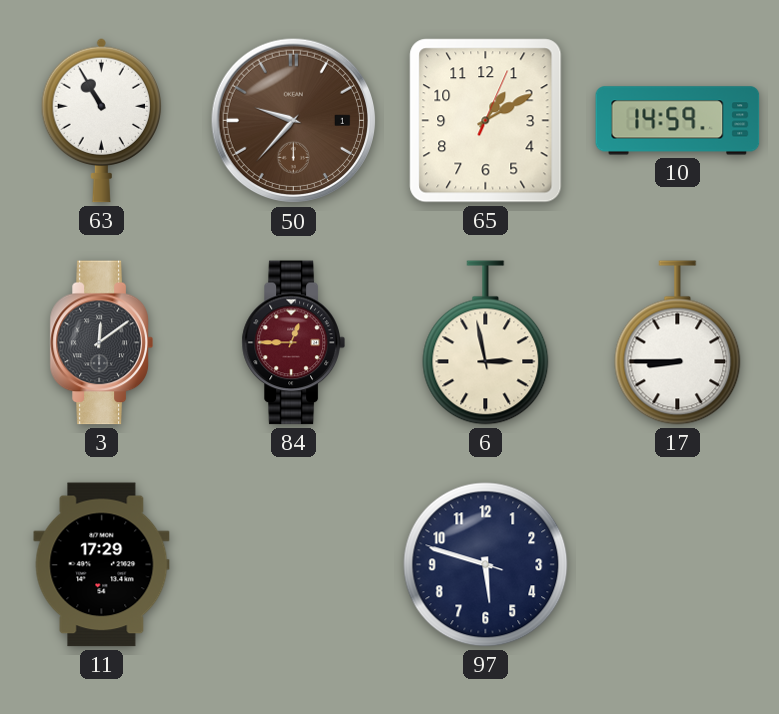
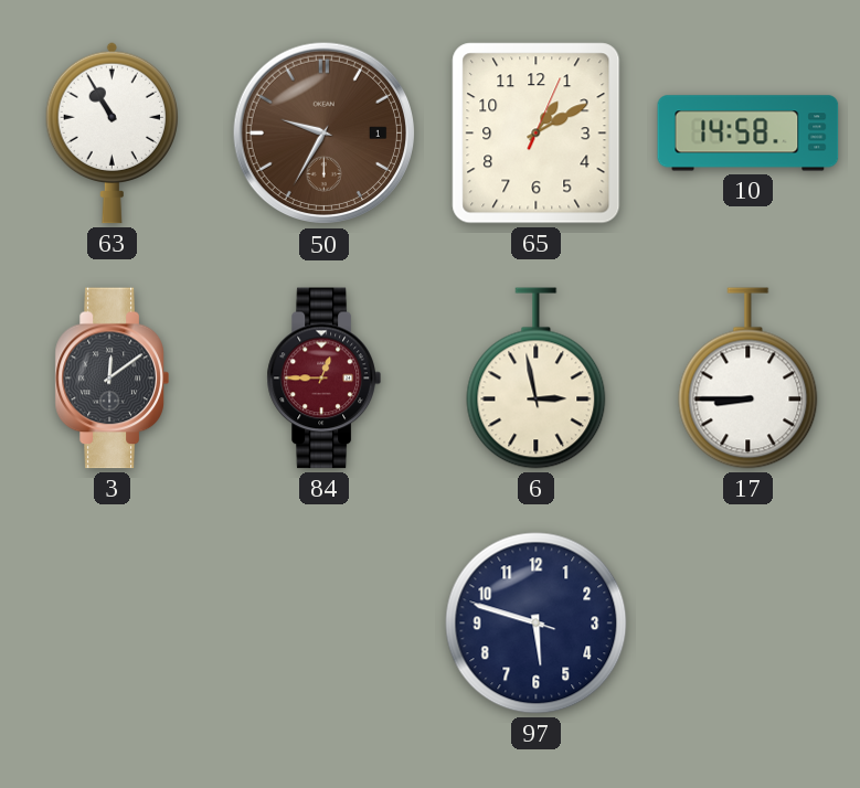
50: 9:37 -> 9:35
10: 14:59 -> 14:58
11: 17:29 -> none
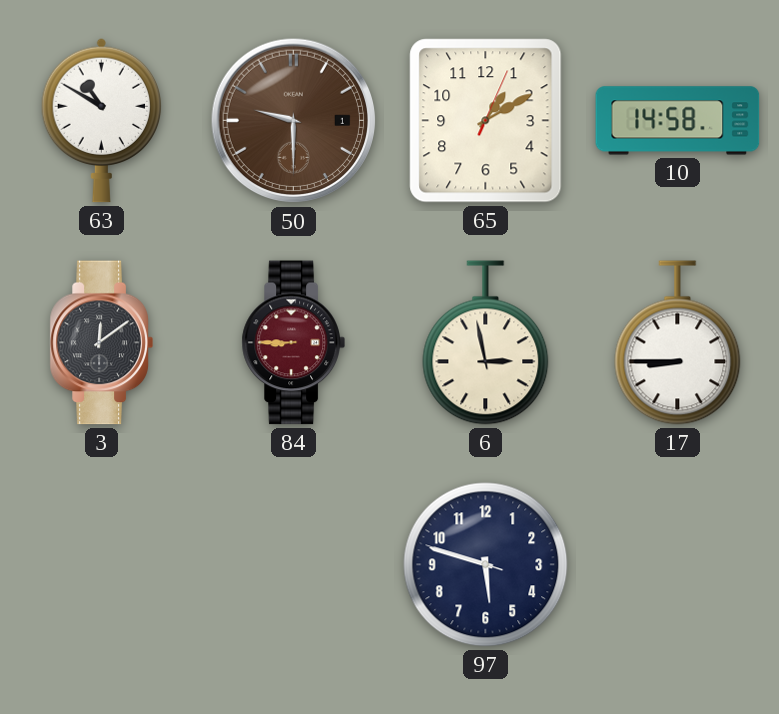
63: 10:55 -> 10:50
50: 9:35 -> 9:30
84: 12:45 -> 8:45
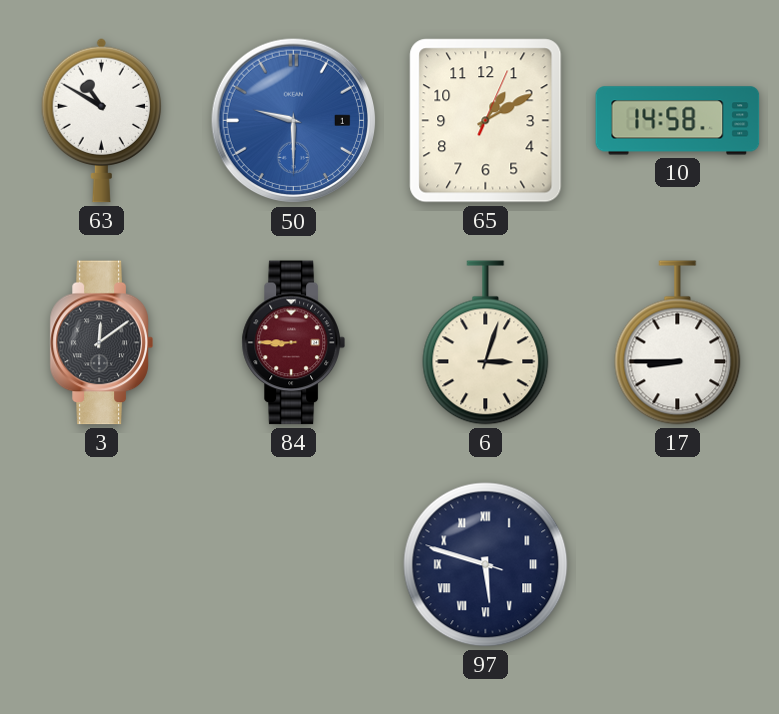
50 dial: brown -> blue
6: 2:58 -> 3:03
97 numerals: Arabic -> Roman
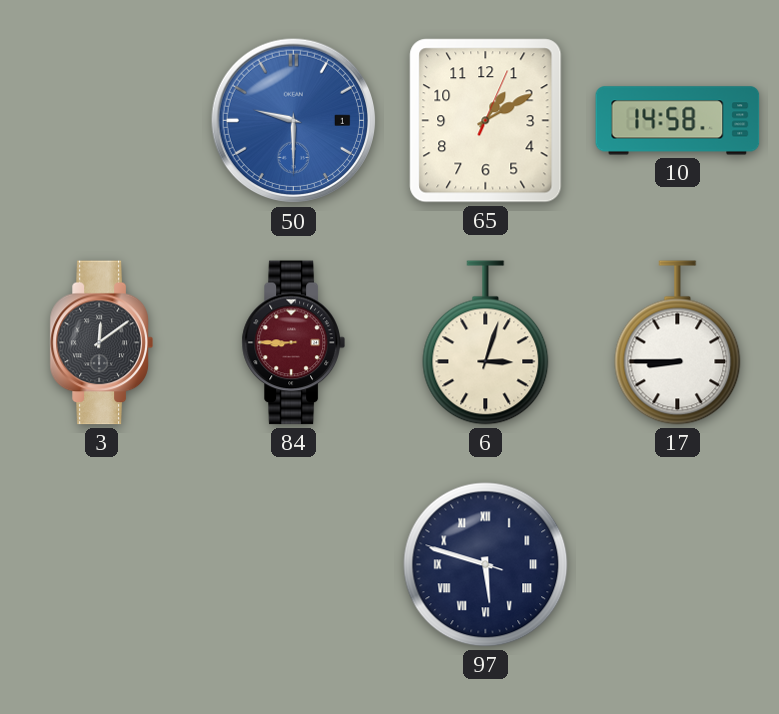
63: 10:50 -> none
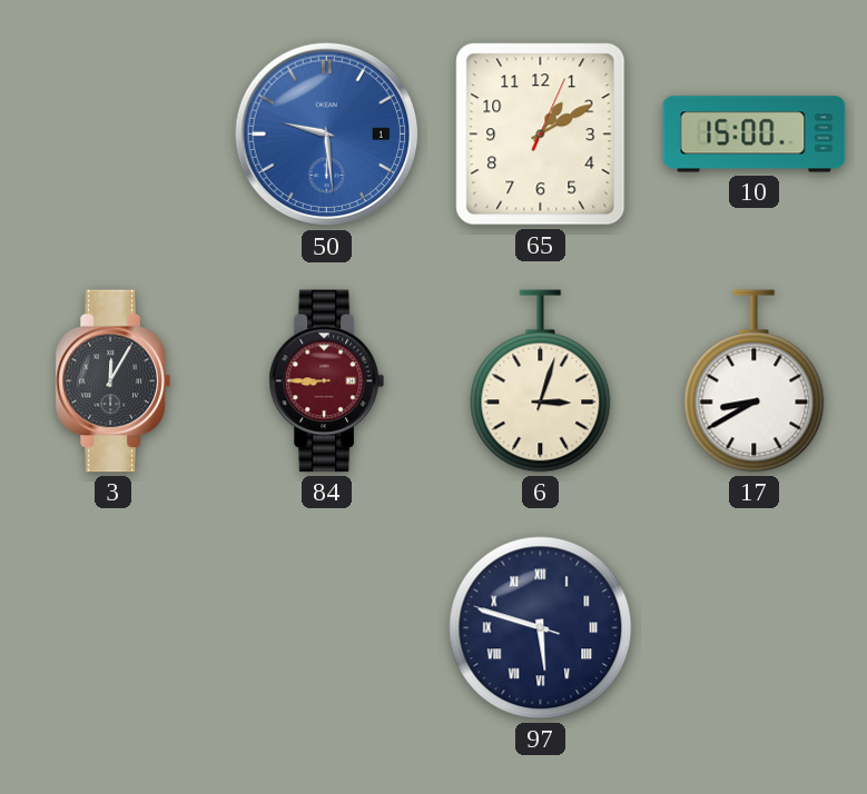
50: 9:30 -> 9:29
10: 14:58 -> 15:00
3: 12:09 -> 12:05
17: 8:45 -> 8:40
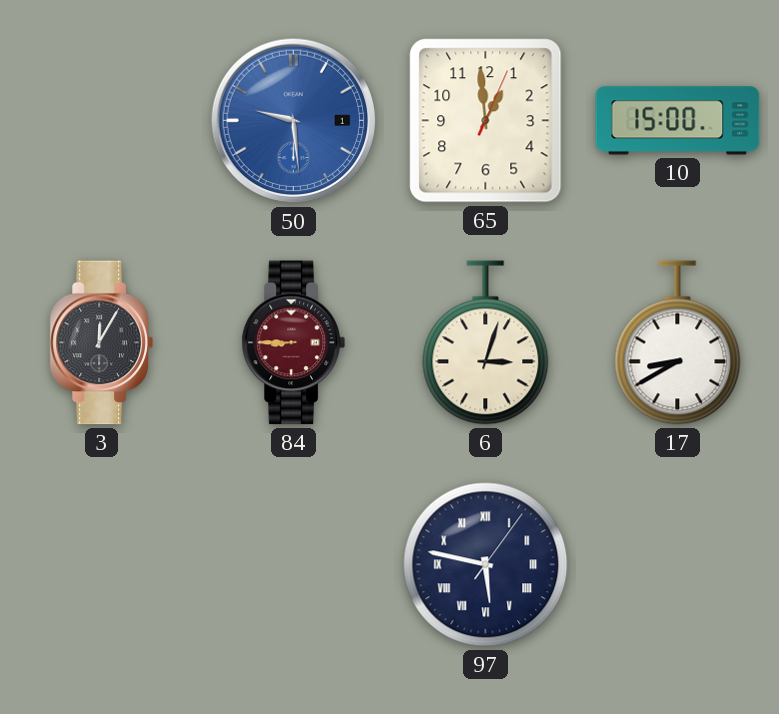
65: 1:10 -> 12:59
97: 5:47:48 -> 5:47:06
